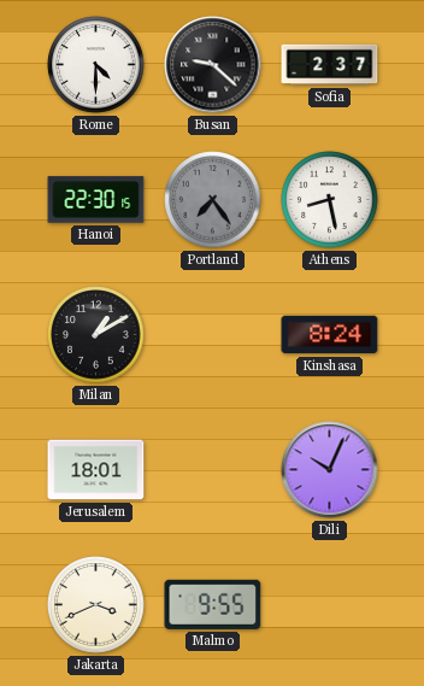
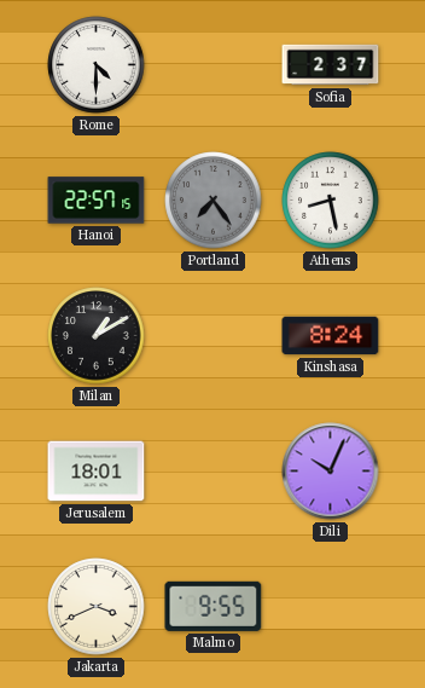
Busan: 9:22 -> none
Hanoi: 22:30 -> 22:57
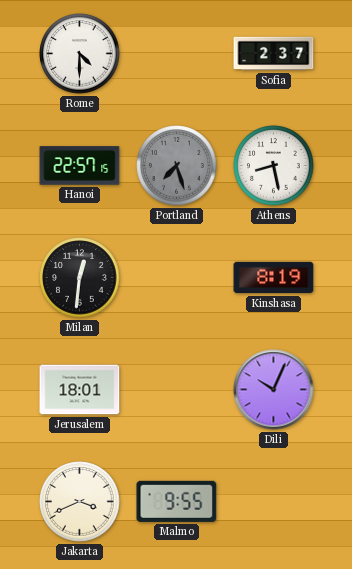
Portland: 7:24 -> 7:27
Milan: 1:10 -> 12:31
Kinshasa: 8:24 -> 8:19
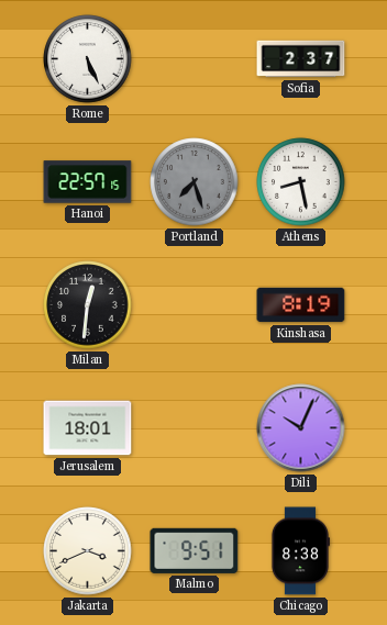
Rome: 4:30 -> 5:26
Malmo: 9:55 -> 9:51
Chicago: none -> 8:38
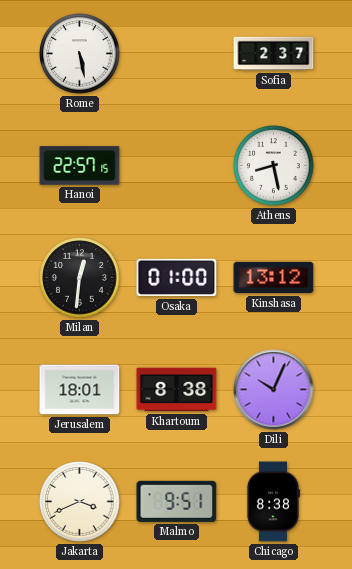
Rome: 5:26 -> 5:28
Portland: 7:27 -> none
Osaka: none -> 01:00
Kinshasa: 8:19 -> 13:12
Khartoum: none -> 8:38
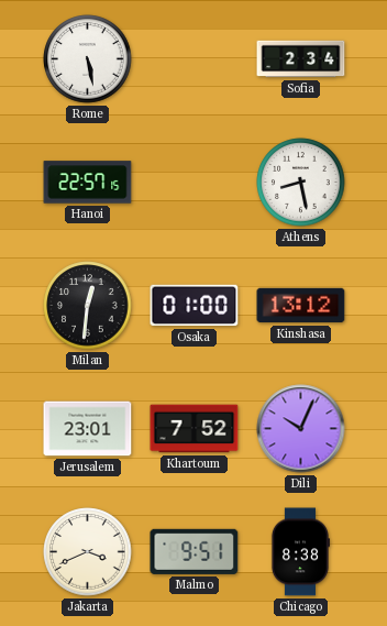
Sofia: 2:37 -> 2:34
Jerusalem: 18:01 -> 23:01
Khartoum: 8:38 -> 7:52
